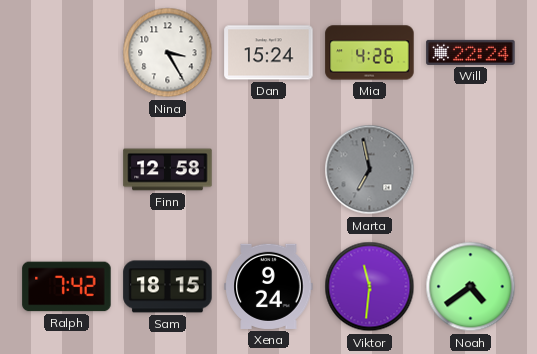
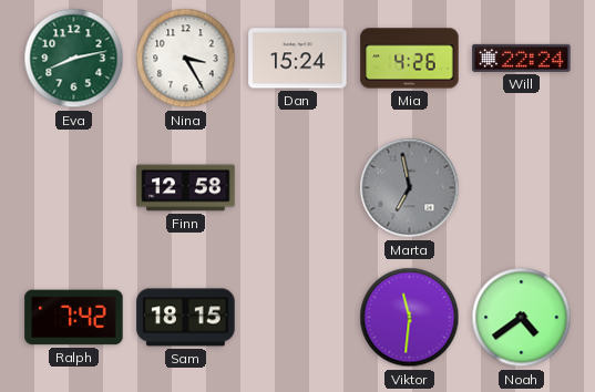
Eva: none -> 8:13
Xena: 9:24 -> none
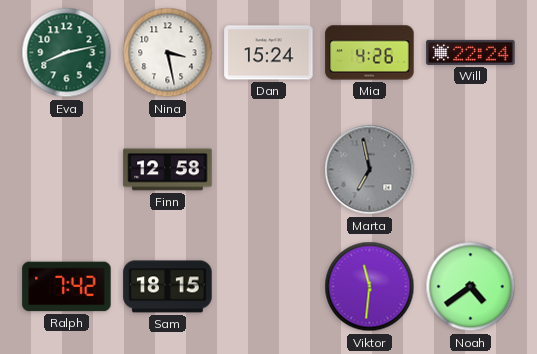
Nina: 3:25 -> 3:28
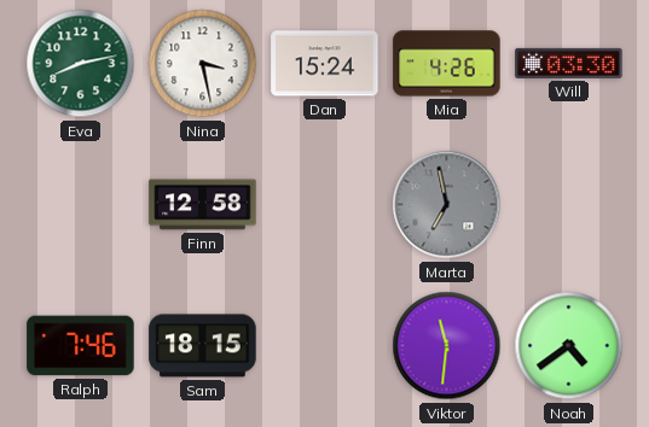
Will: 22:24 -> 03:30
Ralph: 7:42 -> 7:46
